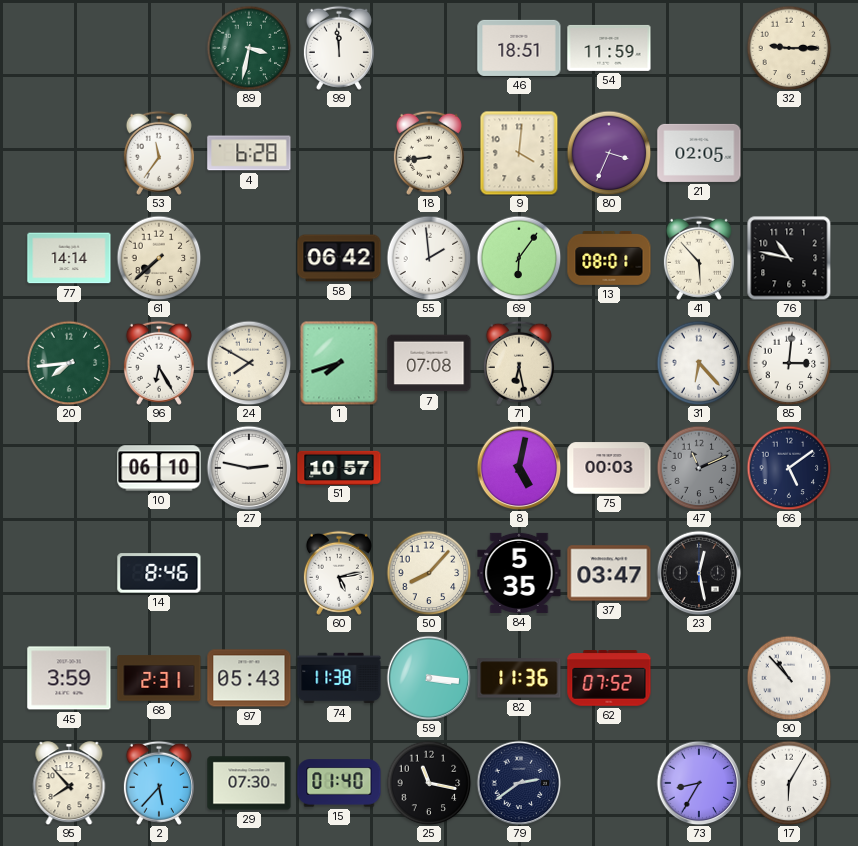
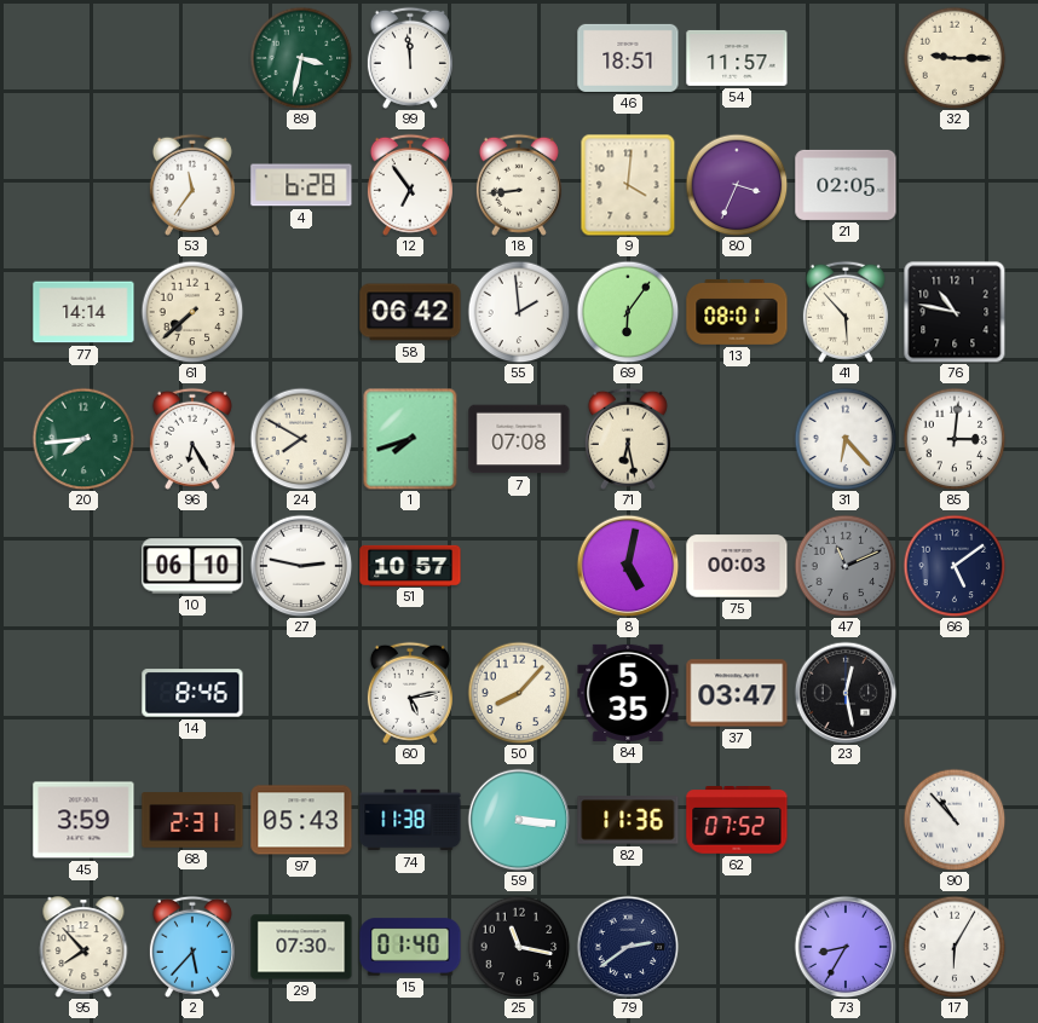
54: 11:59 -> 11:57
12: none -> 6:54
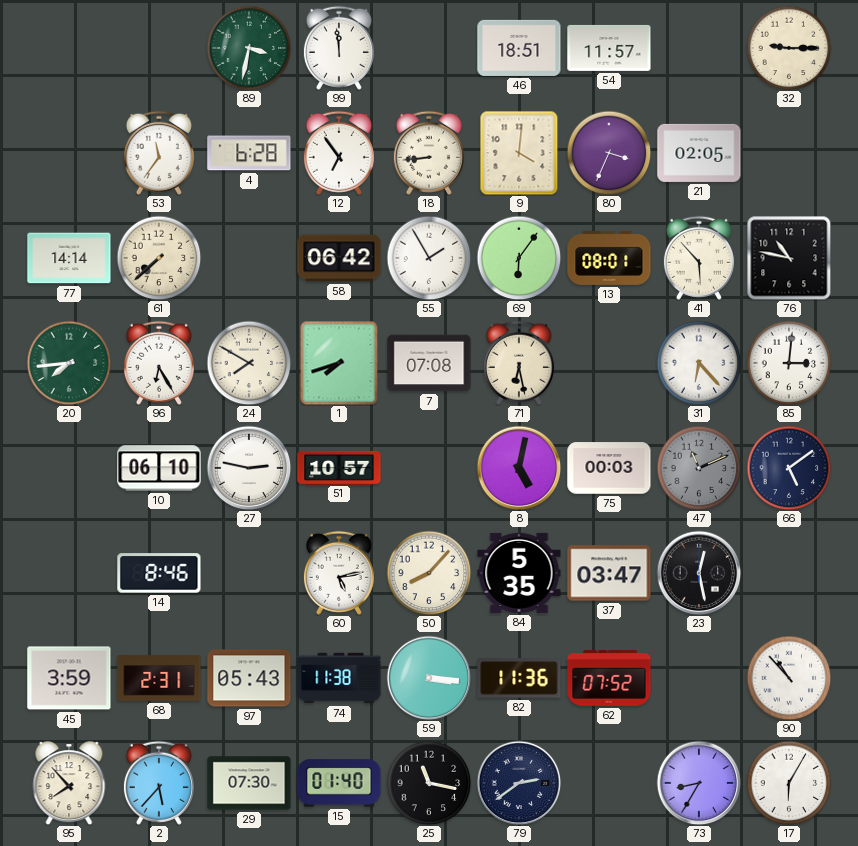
55: 1:59 -> 1:55
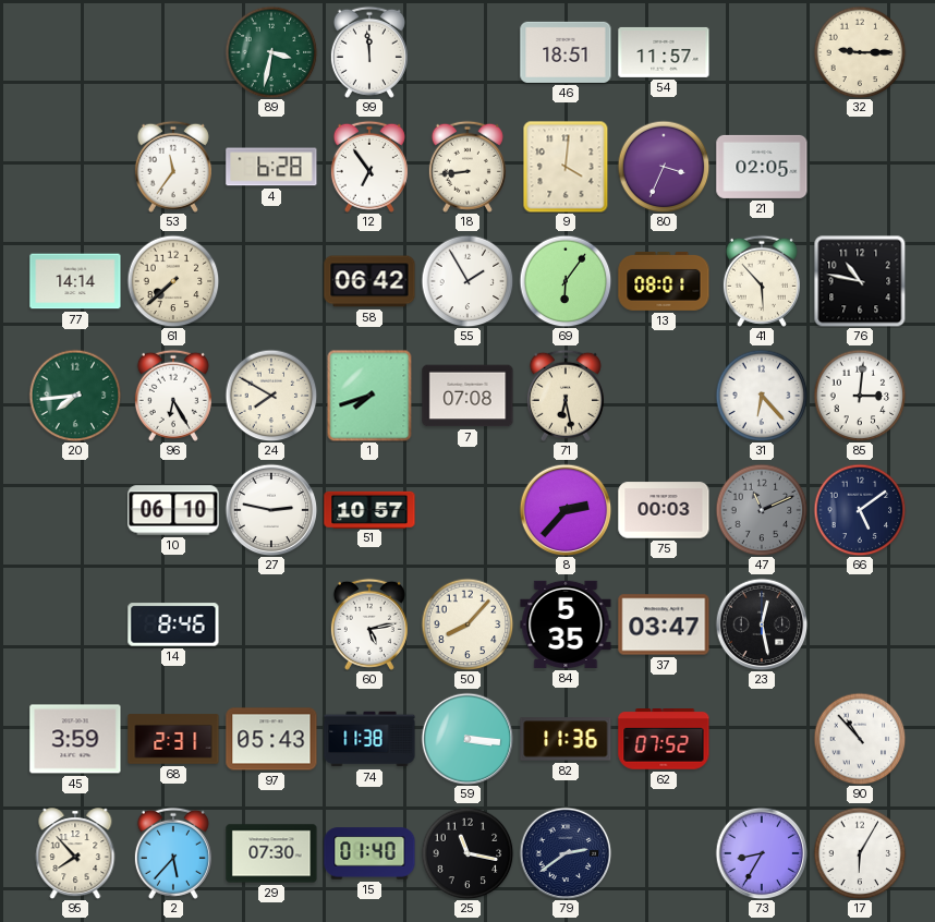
8: 5:02 -> 2:37
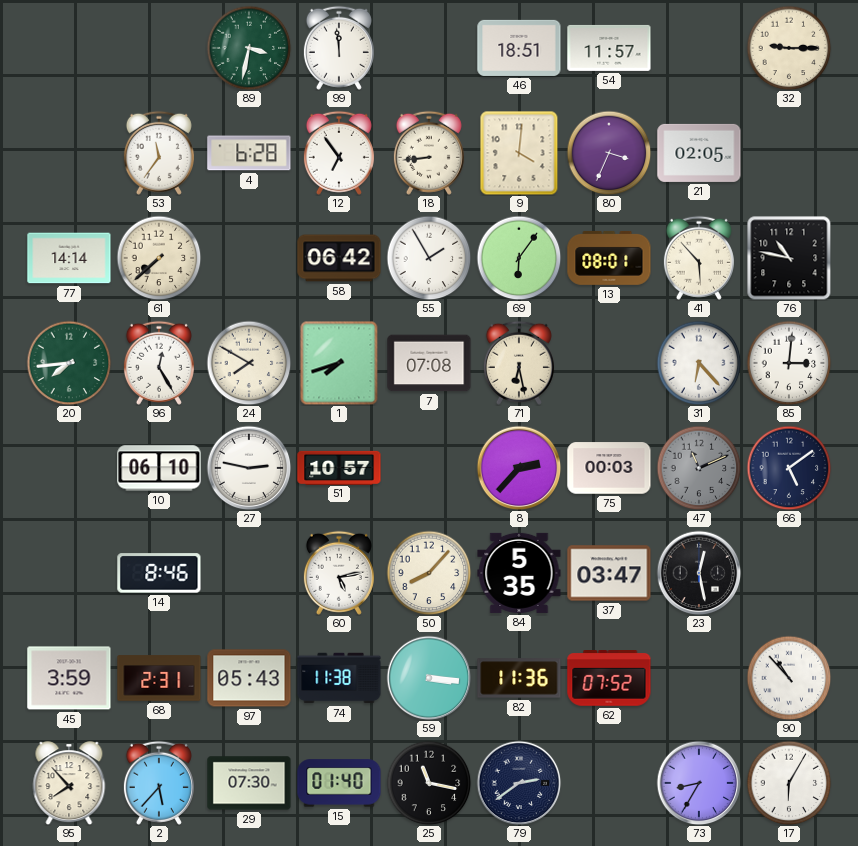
96: 6:25 -> 12:25
